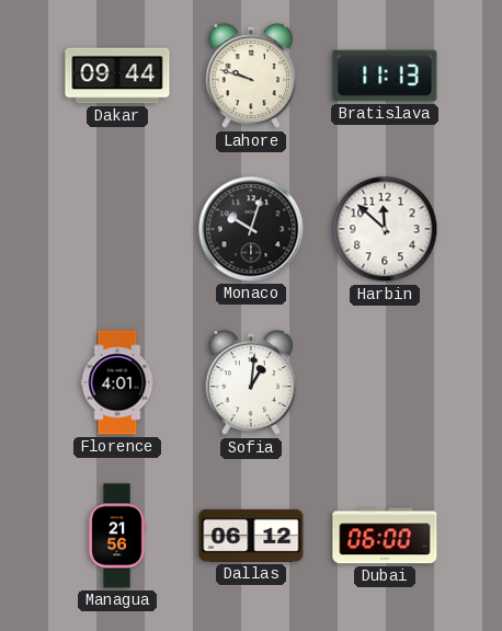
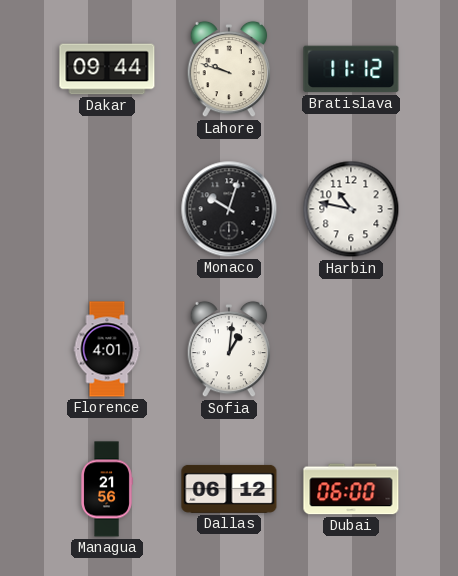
Bratislava: 11:13 -> 11:12
Harbin: 11:52 -> 10:47
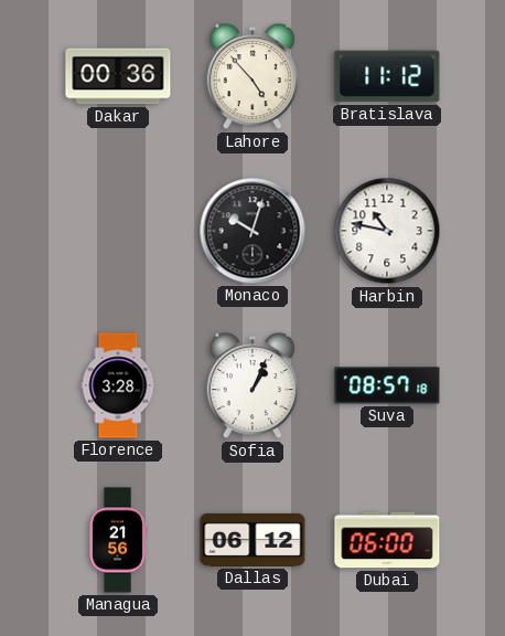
Dakar: 09:44 -> 00:36
Lahore: 9:48 -> 4:53
Florence: 4:01 -> 3:28
Sofia: 1:01 -> 1:04
Suva: none -> 08:57
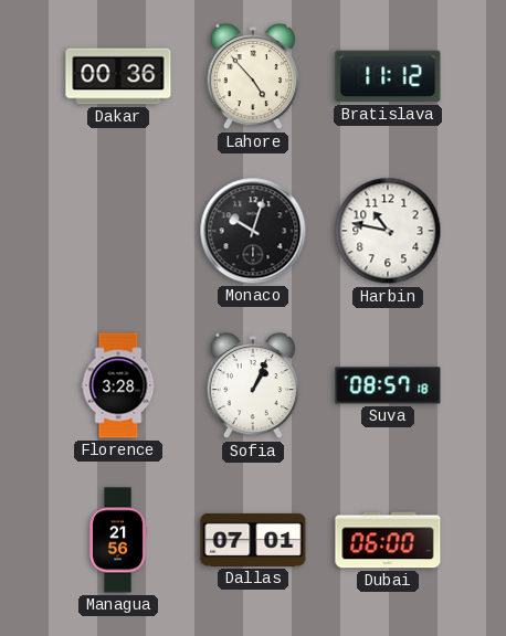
Dallas: 06:12 -> 07:01
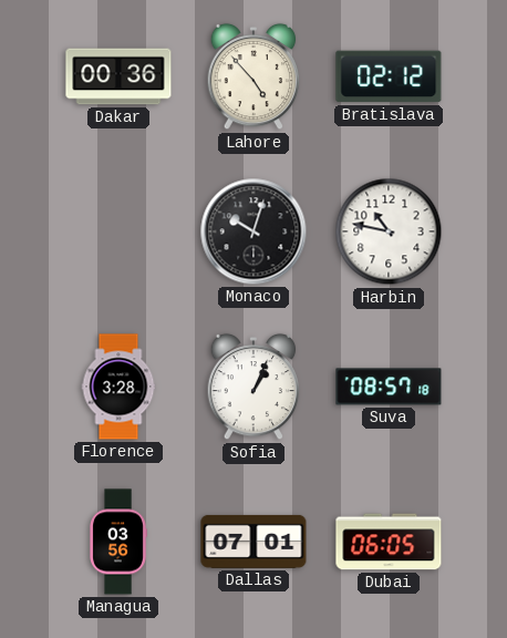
Bratislava: 11:12 -> 02:12
Managua: 21:56 -> 03:56
Dubai: 06:00 -> 06:05
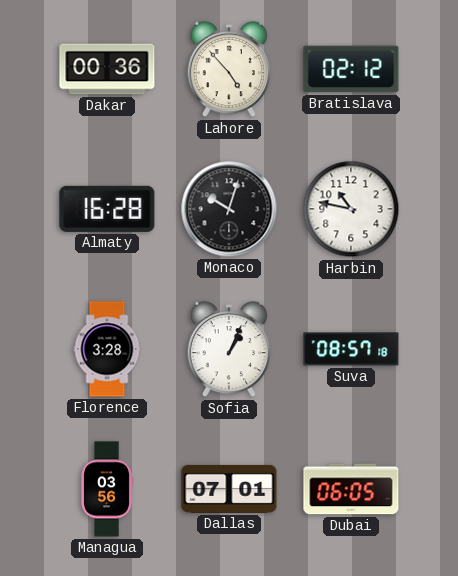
Almaty: none -> 16:28
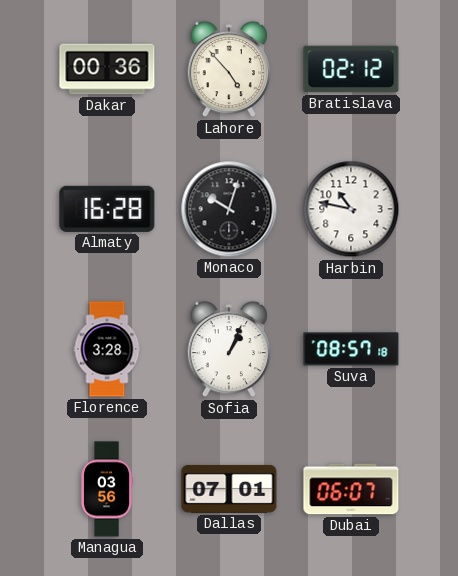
Dubai: 06:05 -> 06:07
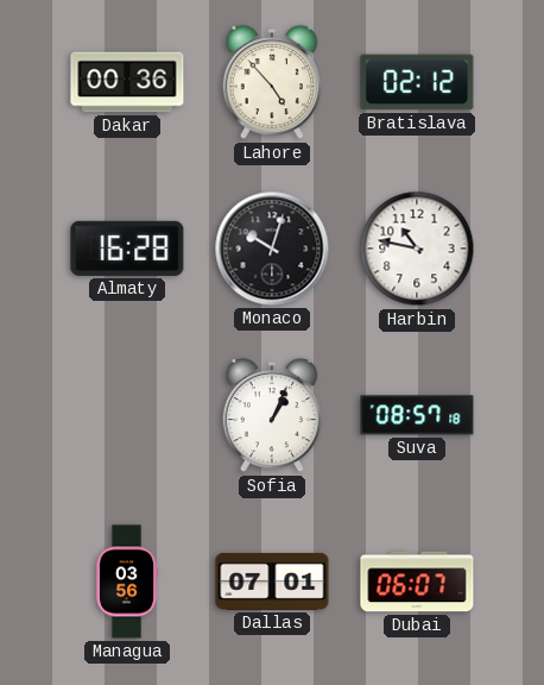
Florence: 3:28 -> none
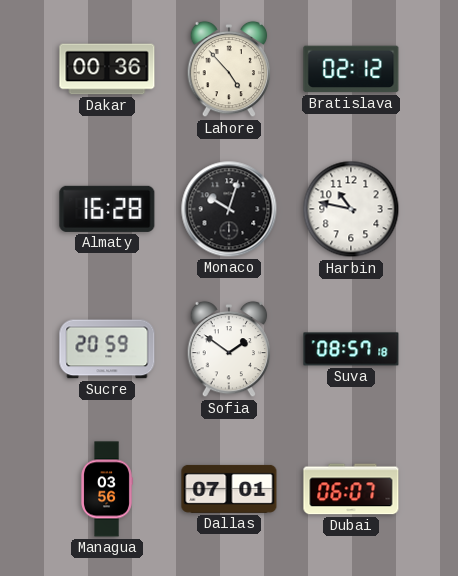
Sucre: none -> 20:59
Sofia: 1:04 -> 1:51
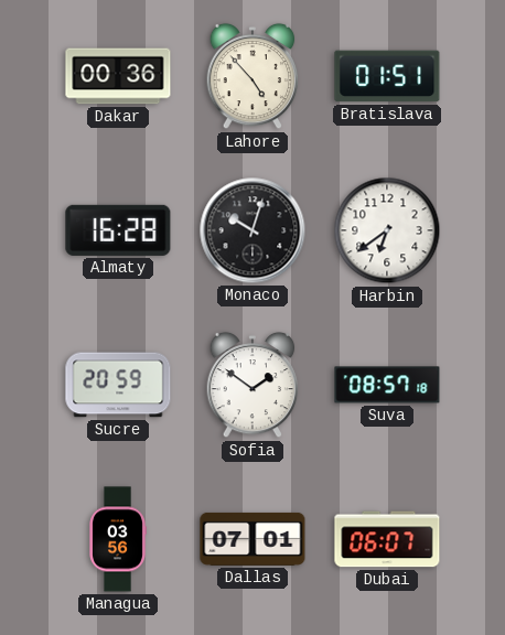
Bratislava: 02:12 -> 01:51
Harbin: 10:47 -> 6:39
